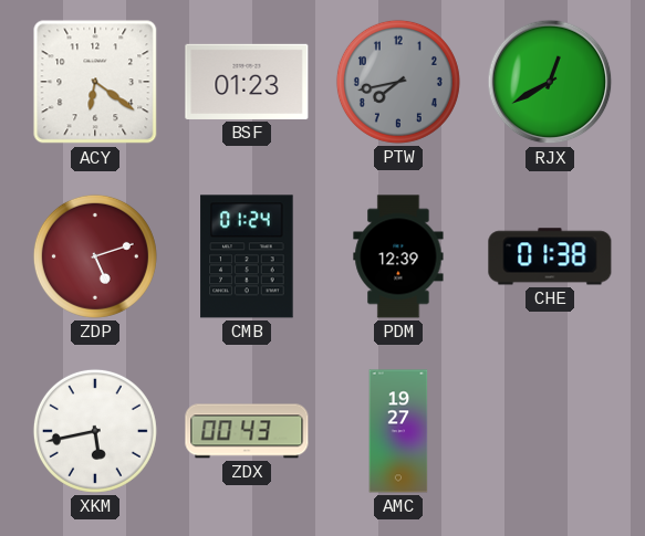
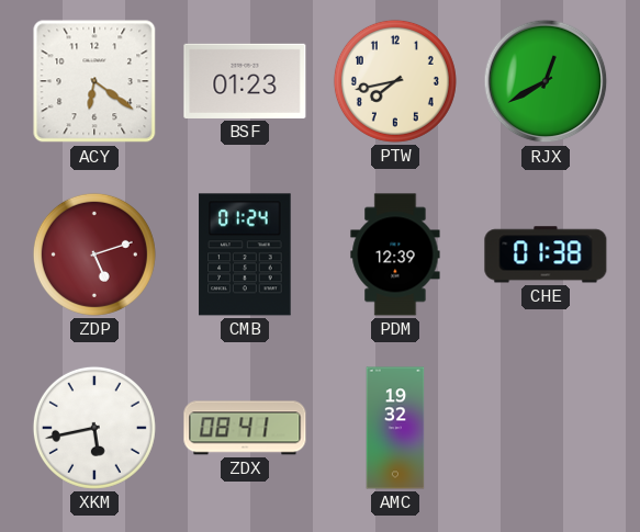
PTW dial: grey -> cream
ZDX: 00:43 -> 08:41
AMC: 19:27 -> 19:32
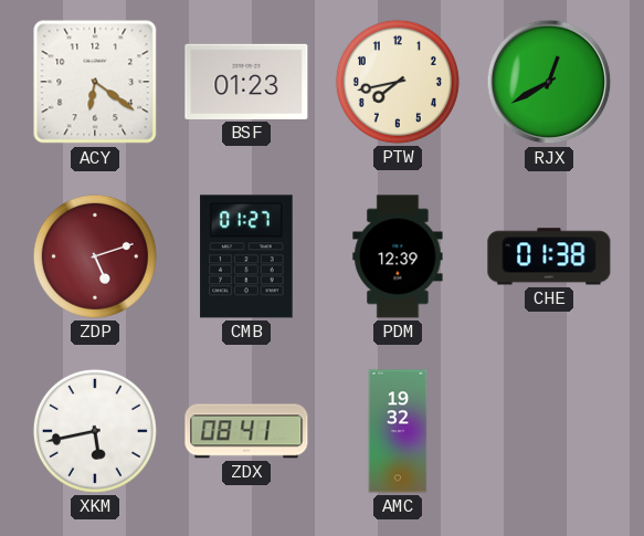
CMB: 01:24 -> 01:27
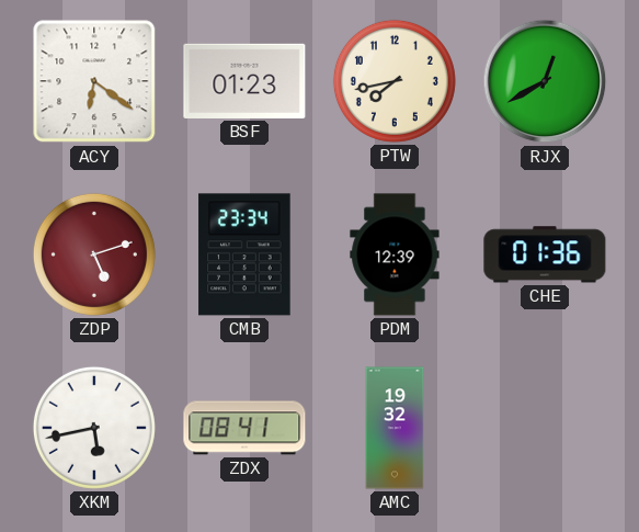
CMB: 01:27 -> 23:34
CHE: 01:38 -> 01:36
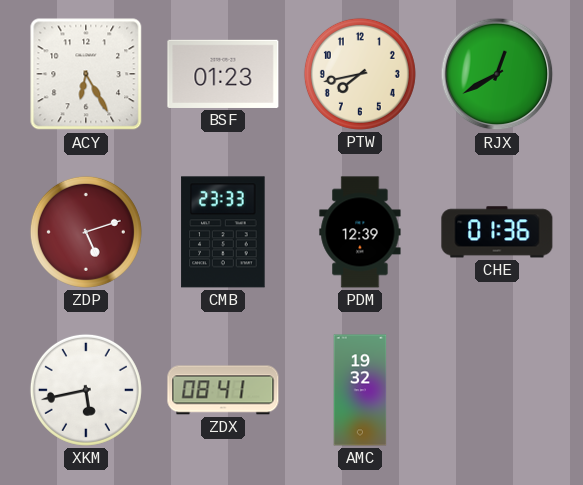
ACY: 6:21 -> 6:25
CMB: 23:34 -> 23:33
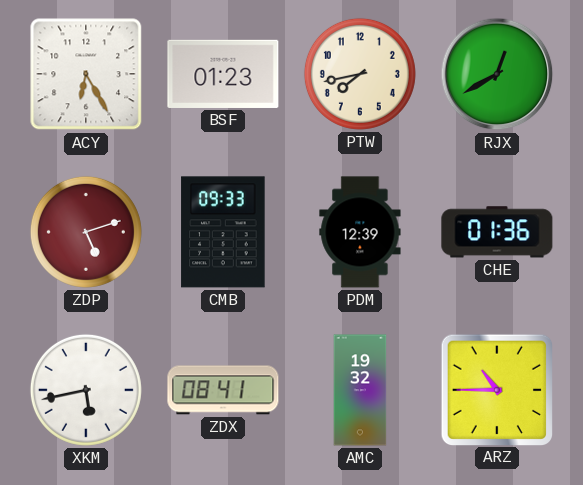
CMB: 23:33 -> 09:33
ARZ: none -> 10:45
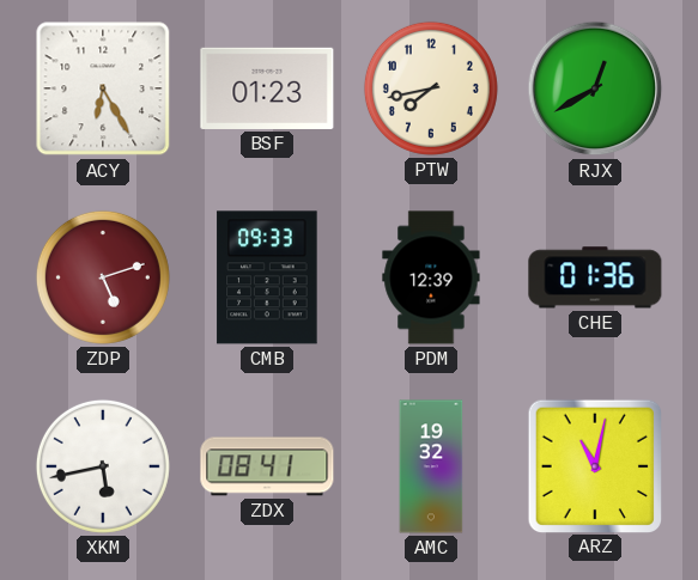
ARZ: 10:45 -> 11:02
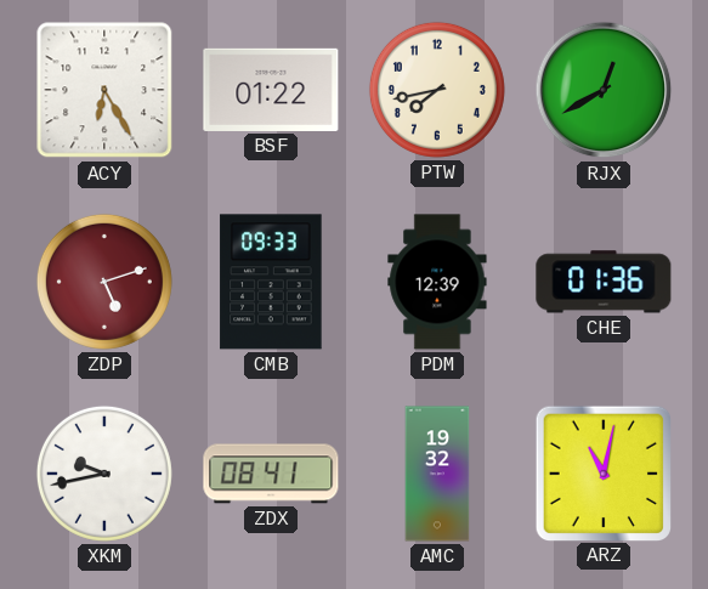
BSF: 01:23 -> 01:22
XKM: 5:43 -> 9:43
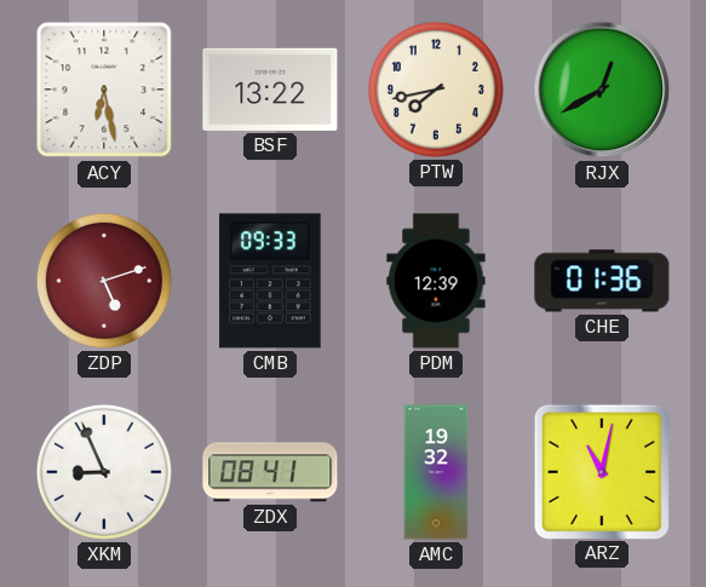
ACY: 6:25 -> 6:28
BSF: 01:22 -> 13:22
XKM: 9:43 -> 8:56
